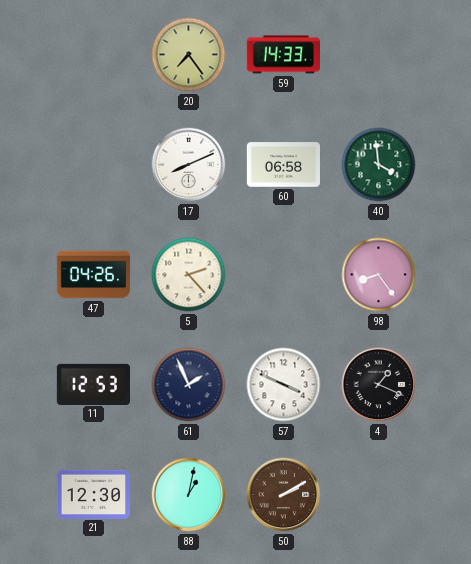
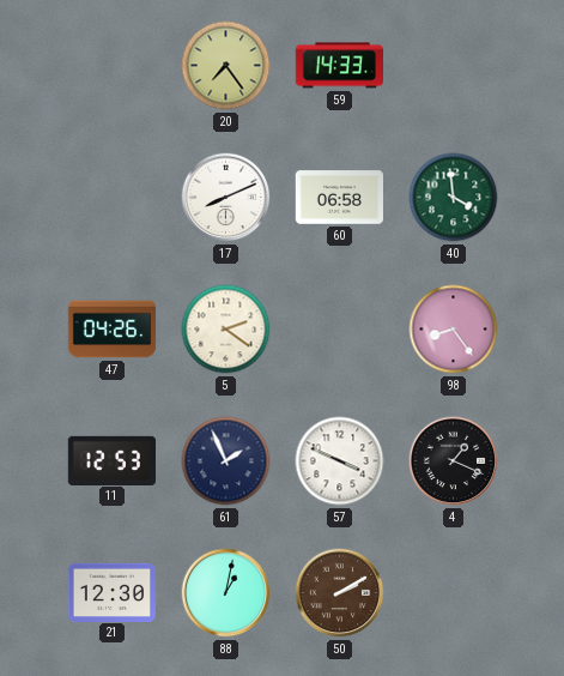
5: 2:23 -> 2:21
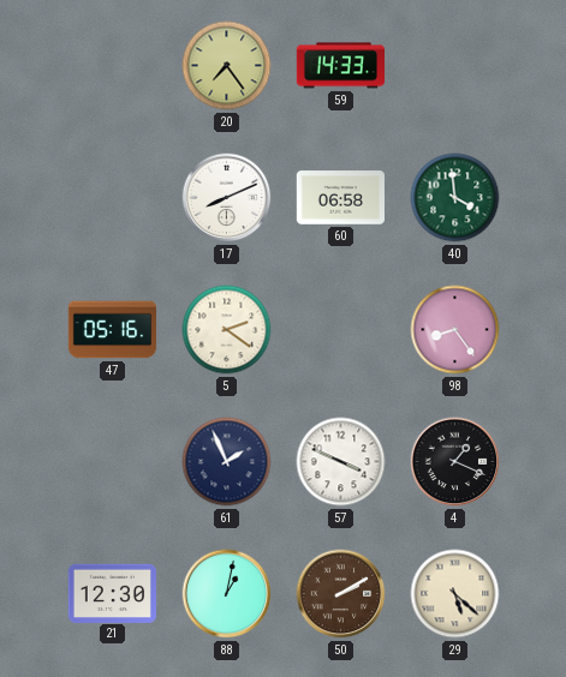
47: 04:26 -> 05:16
11: 12:53 -> none
29: none -> 5:22
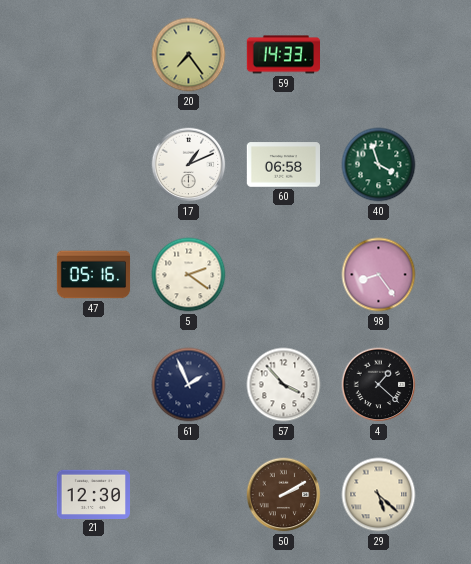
17: 8:11 -> 1:11
40: 3:59 -> 3:57
57: 3:49 -> 3:53
4: 1:19 -> 1:22
88: 1:02 -> none
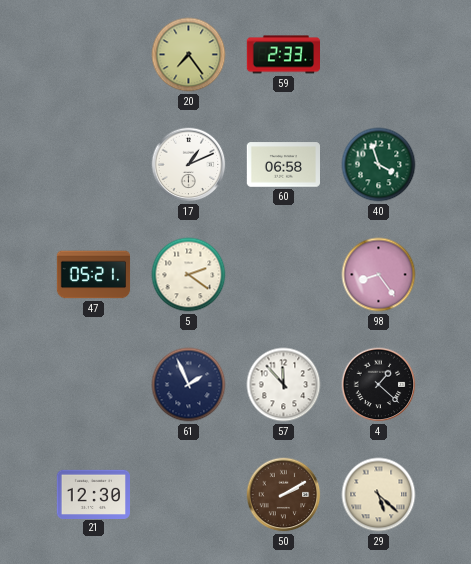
59: 14:33 -> 2:33
47: 05:16 -> 05:21
57: 3:53 -> 11:53
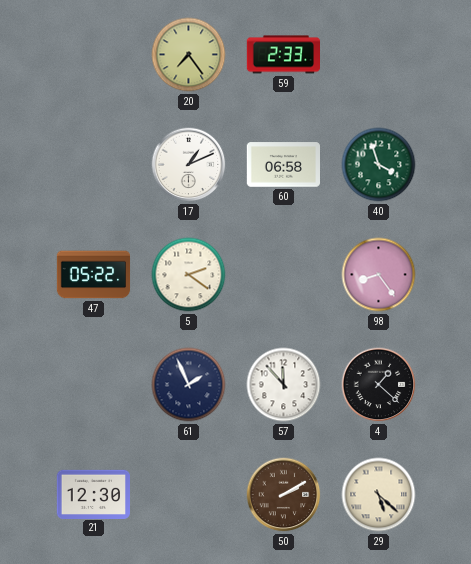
47: 05:21 -> 05:22
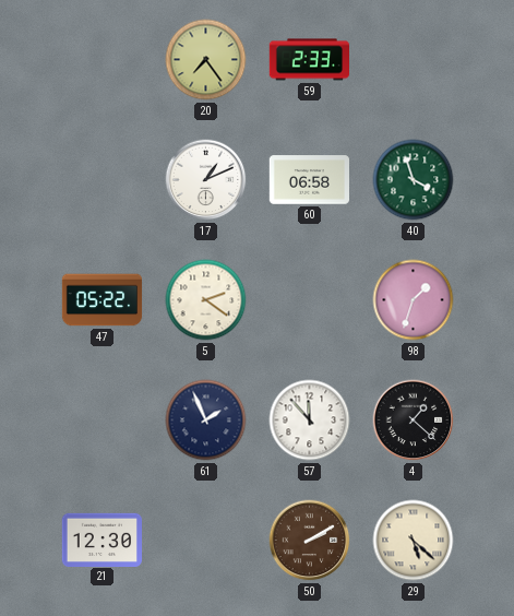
98: 8:24 -> 1:33
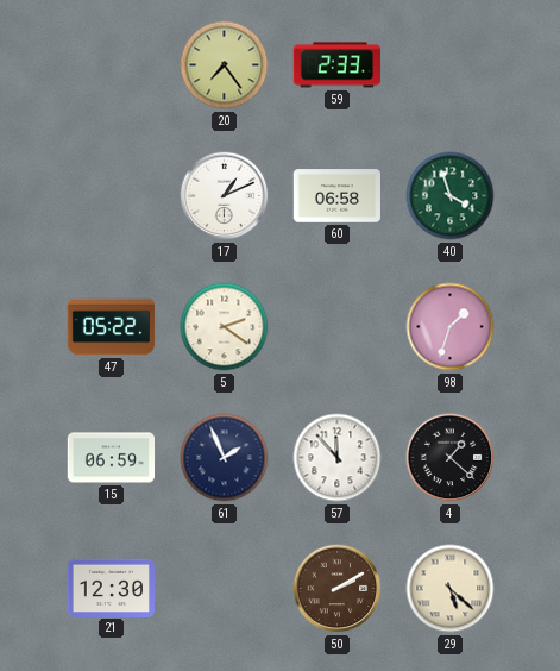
15: none -> 06:59
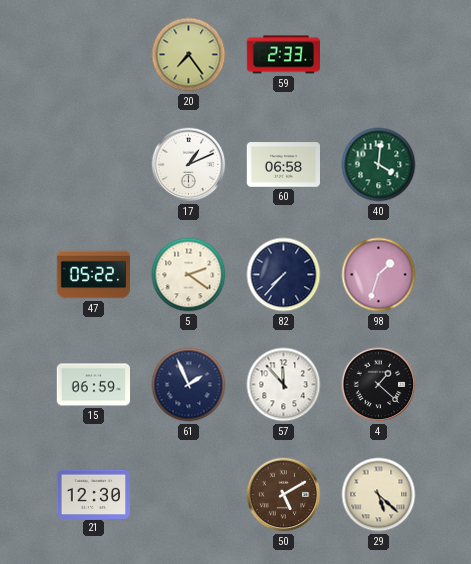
40: 3:57 -> 4:01
82: none -> 7:37
50: 2:10 -> 5:10
